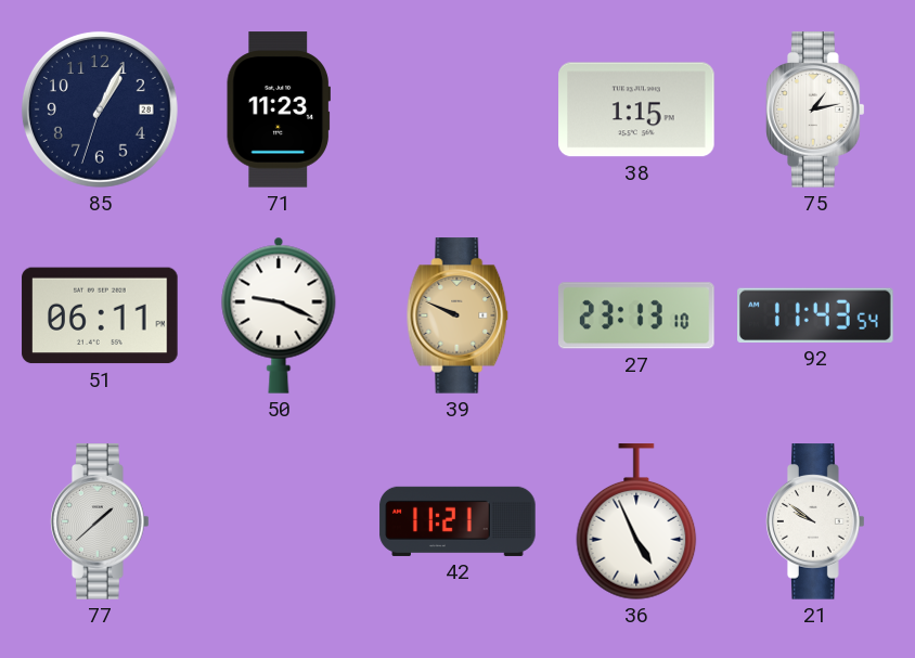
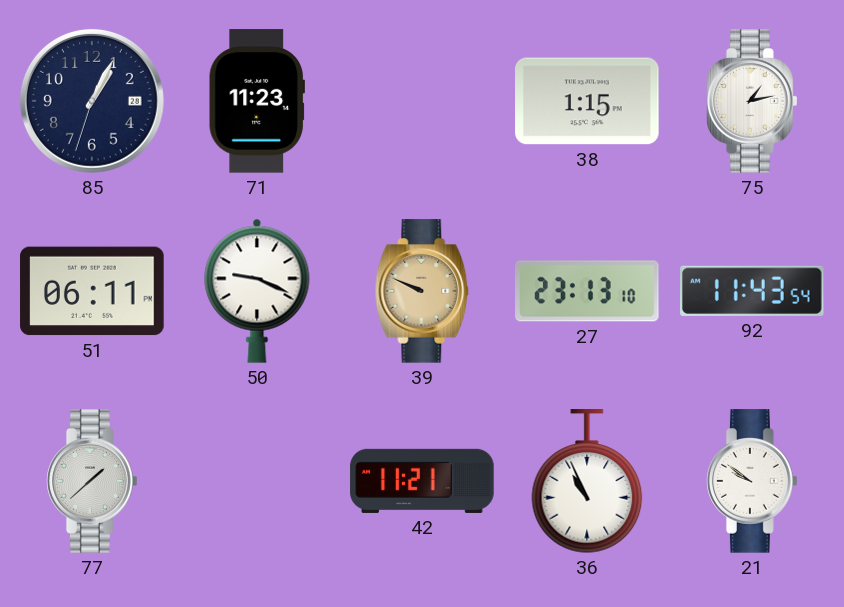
36: 4:56 -> 10:56
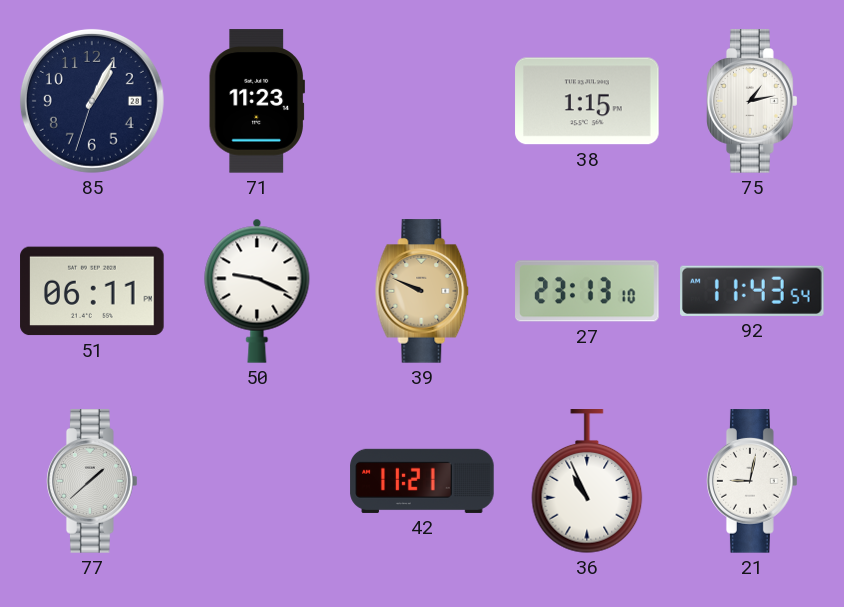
21: 9:51 -> 9:02
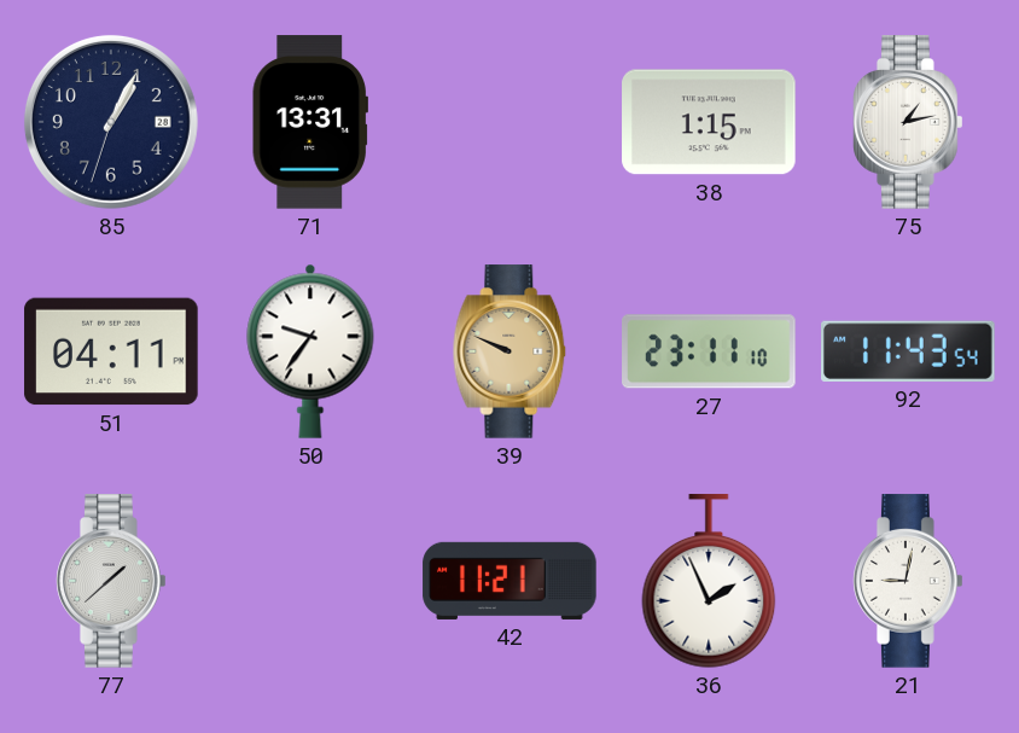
71: 11:23 -> 13:31
51: 06:11 -> 04:11
50: 9:19 -> 9:36
27: 23:13 -> 23:11
36: 10:56 -> 1:56
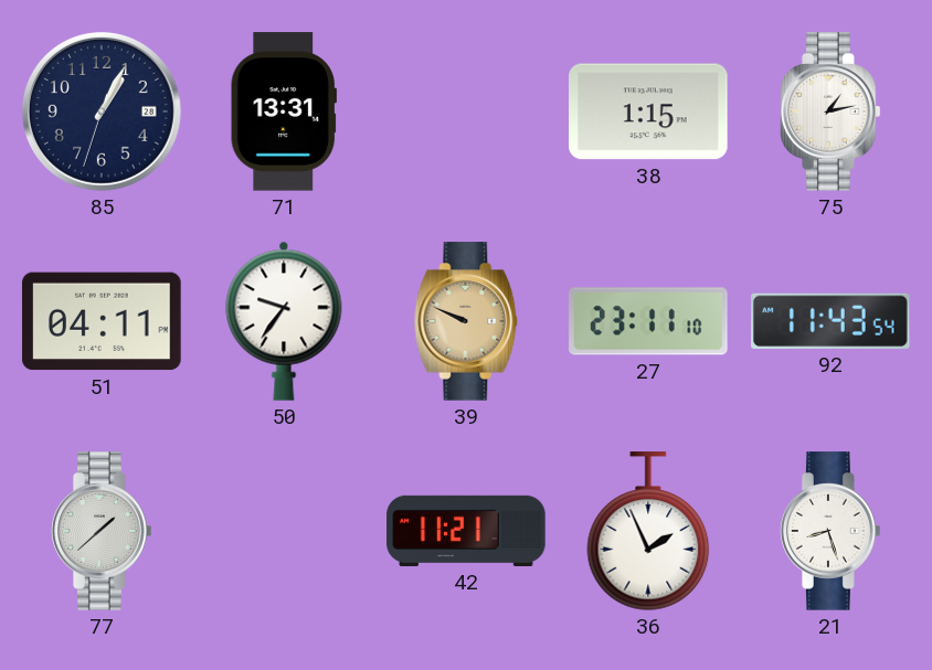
21: 9:02 -> 8:27
